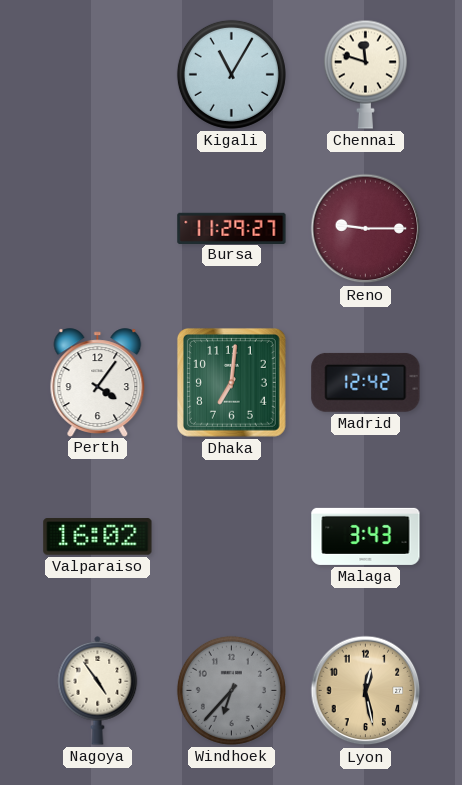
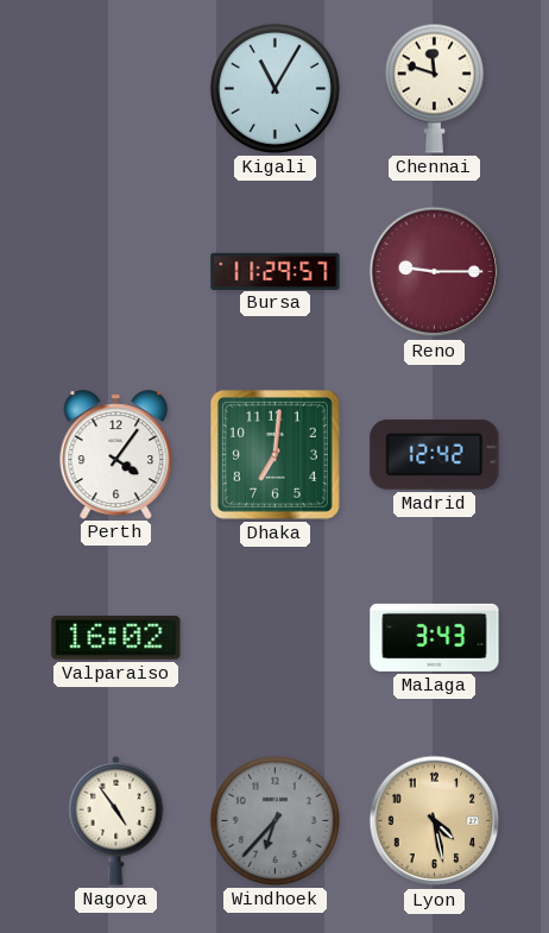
Bursa: 11:29:27 -> 11:29:57
Lyon: 12:28 -> 4:28
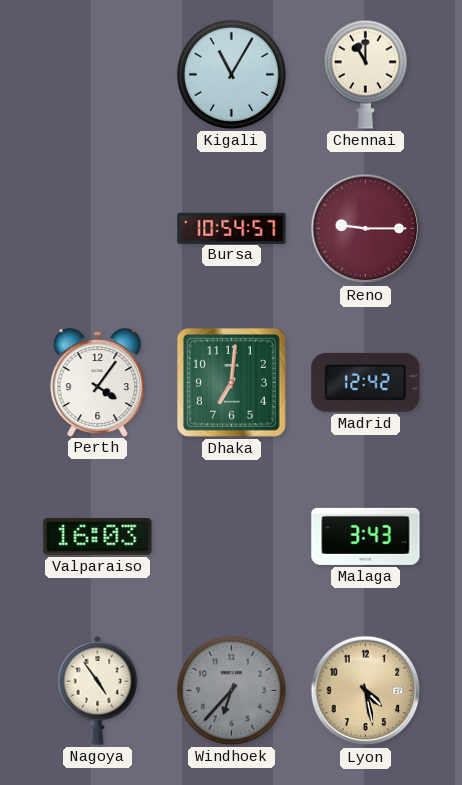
Chennai: 11:48 -> 11:00
Bursa: 11:29 -> 10:54
Valparaiso: 16:02 -> 16:03
